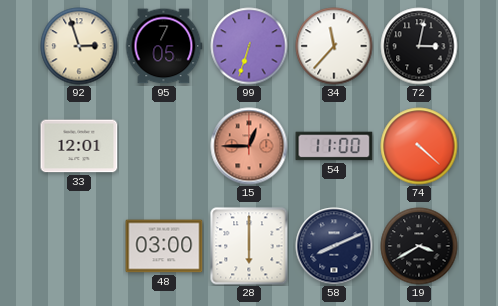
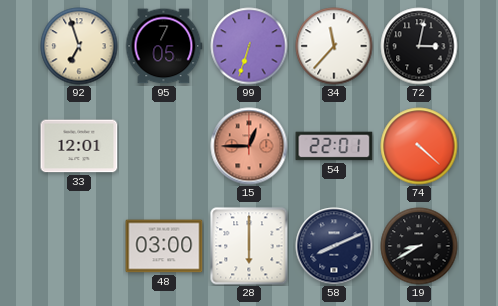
92: 2:57 -> 6:57
54: 11:00 -> 22:01
19: 3:40 -> 8:40
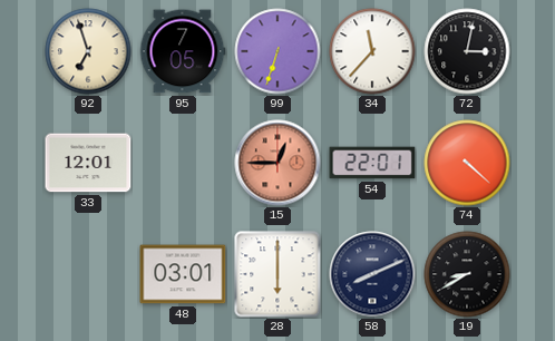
48: 03:00 -> 03:01
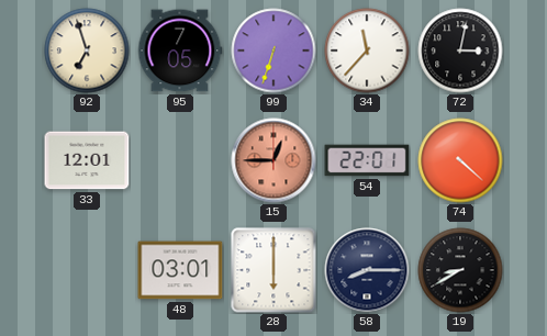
58: 8:11 -> 8:15
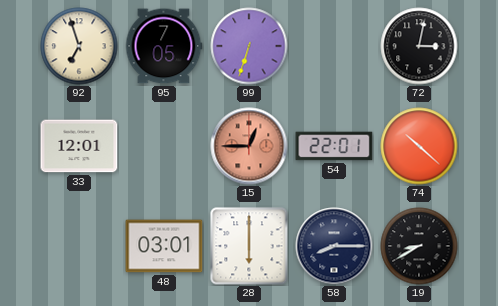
34: 11:37 -> none
74: 4:22 -> 10:22
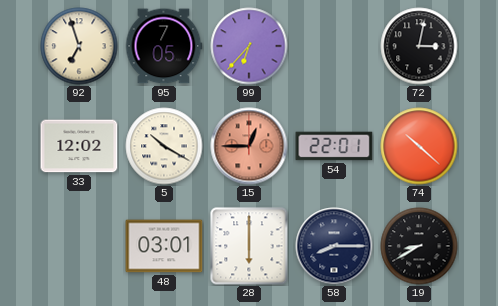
99: 6:33 -> 6:37
33: 12:01 -> 12:02
5: none -> 10:20
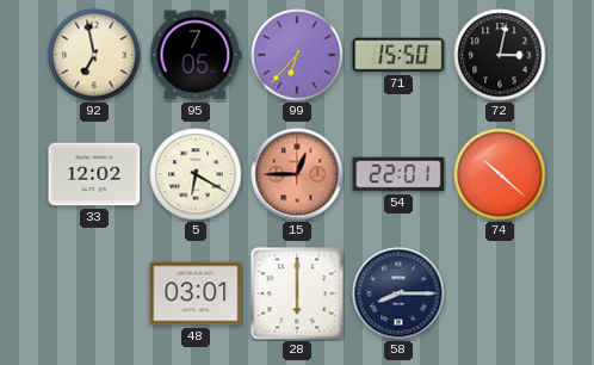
92: 6:57 -> 6:58
71: none -> 15:50
5: 10:20 -> 6:20
19: 8:40 -> none
